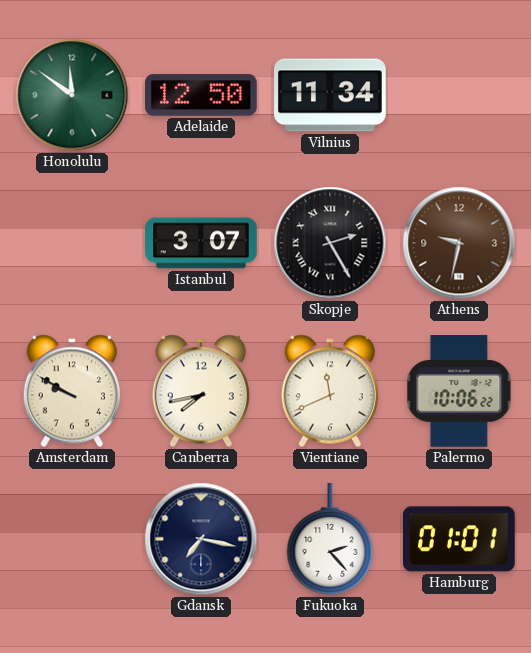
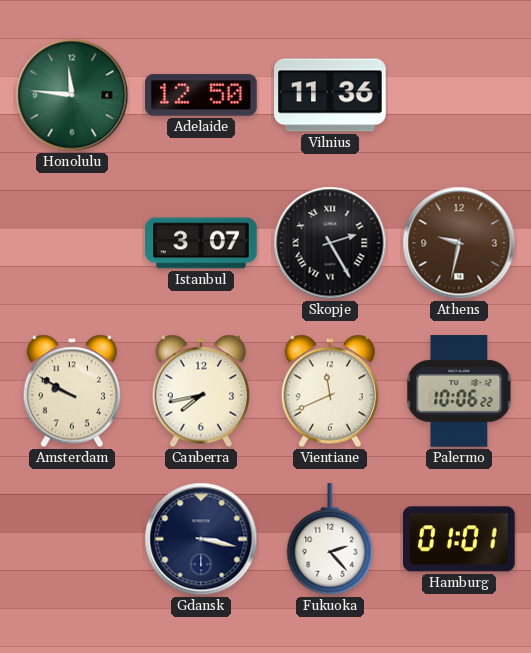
Honolulu: 11:51 -> 11:46
Vilnius: 11:34 -> 11:36
Gdansk: 7:17 -> 3:17
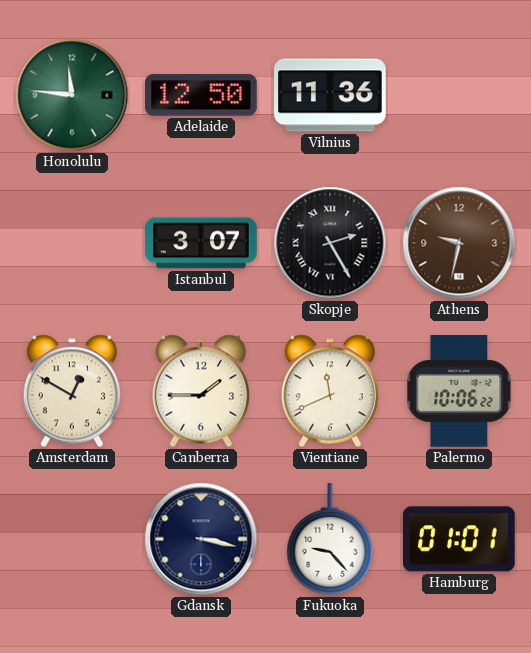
Amsterdam: 9:50 -> 12:50
Canberra: 7:43 -> 1:45
Fukuoka: 2:23 -> 9:23
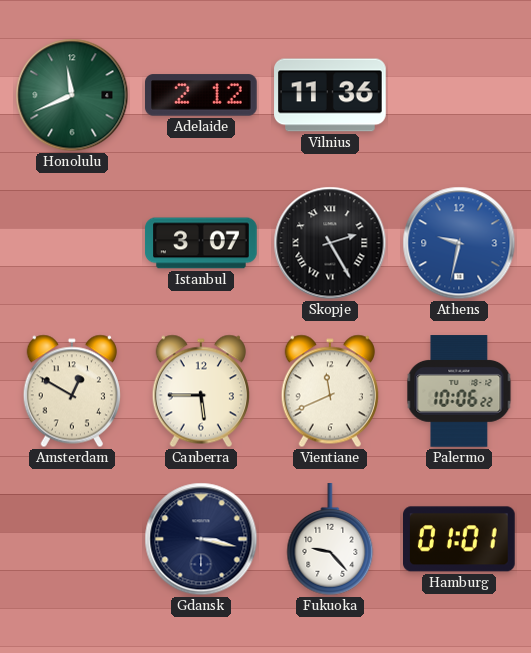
Honolulu: 11:46 -> 11:41
Adelaide: 12:50 -> 2:12
Athens dial: brown -> blue
Canberra: 1:45 -> 5:45
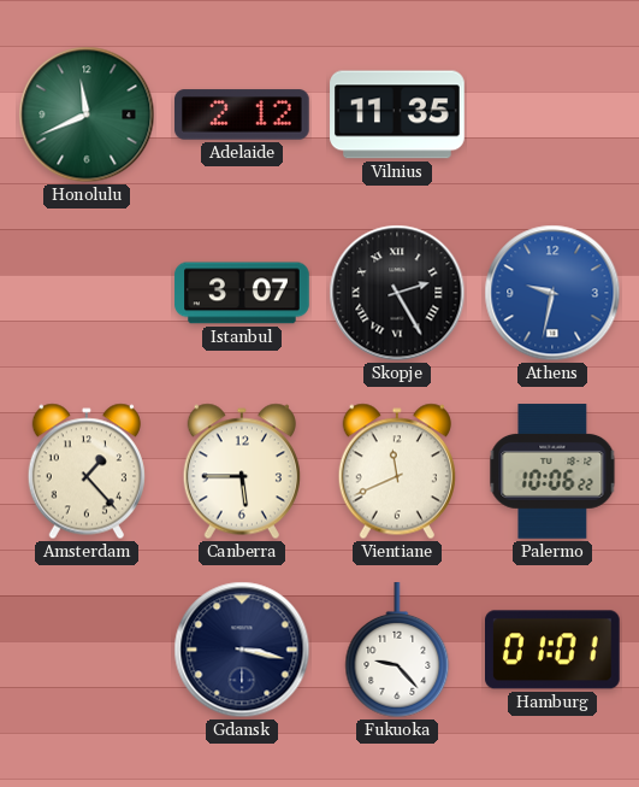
Vilnius: 11:36 -> 11:35
Amsterdam: 12:50 -> 1:23
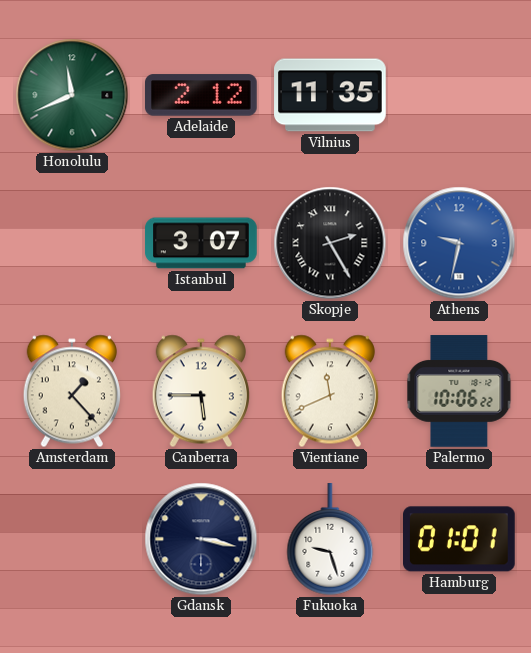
Fukuoka: 9:23 -> 9:27
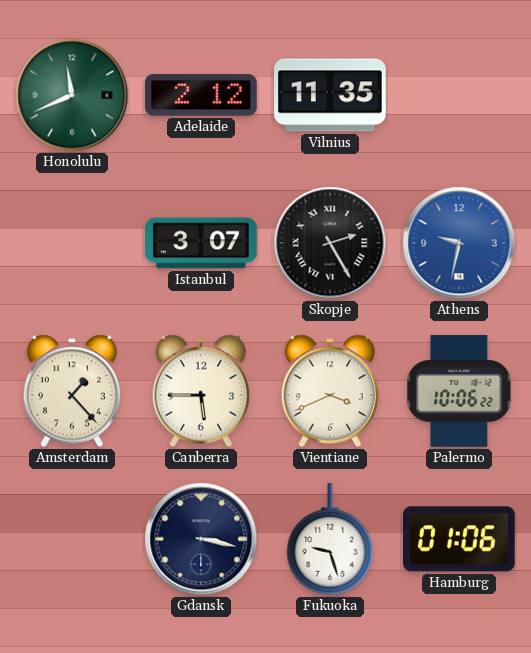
Vientiane: 11:41 -> 3:41
Hamburg: 01:01 -> 01:06
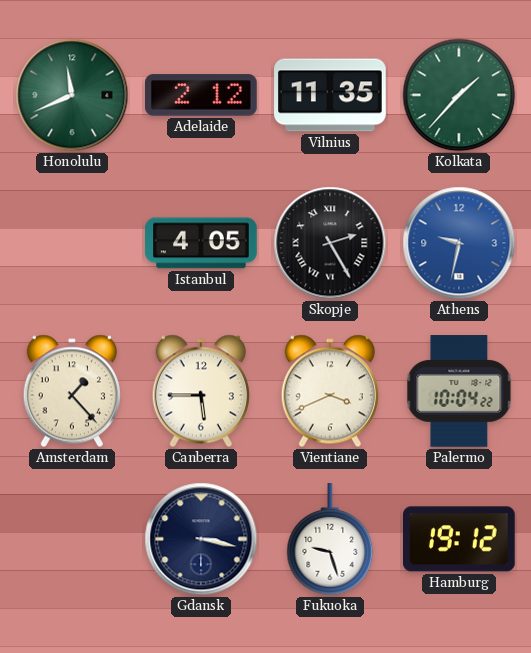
Kolkata: none -> 1:37
Istanbul: 3:07 -> 4:05
Palermo: 10:06 -> 10:04
Hamburg: 01:06 -> 19:12
